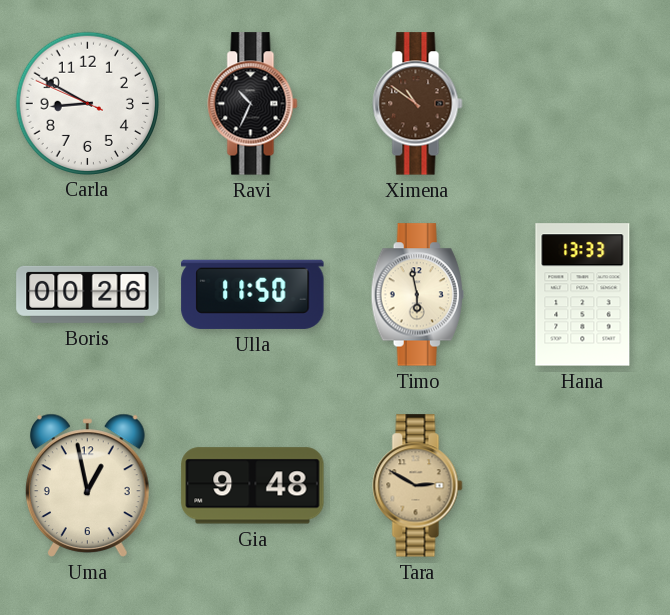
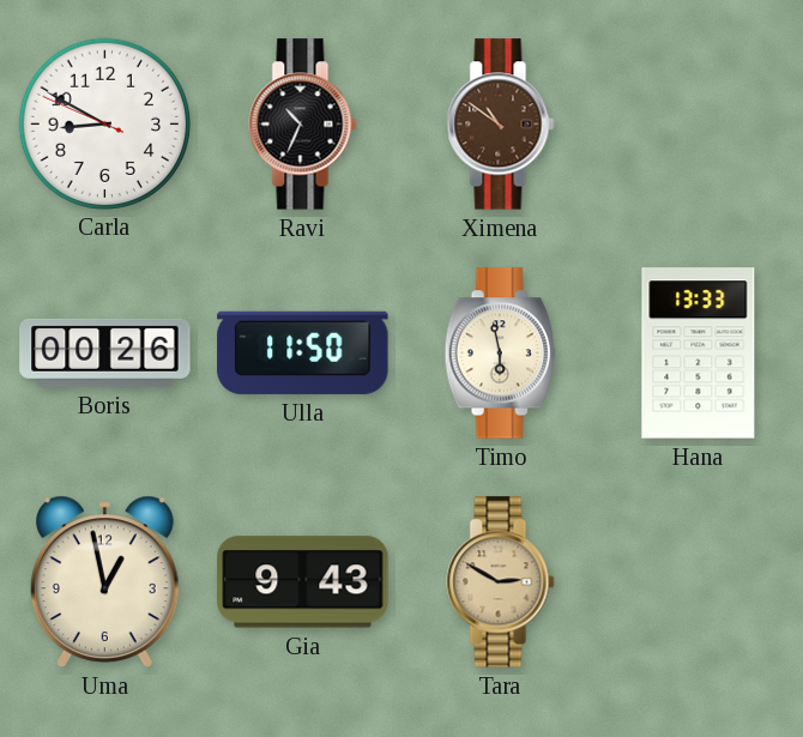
Gia: 9:48 -> 9:43
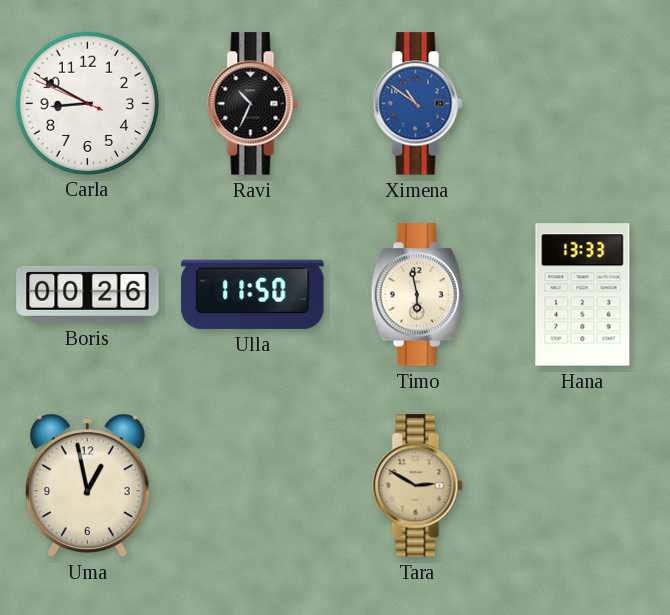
Ximena dial: brown -> blue
Gia: 9:43 -> none
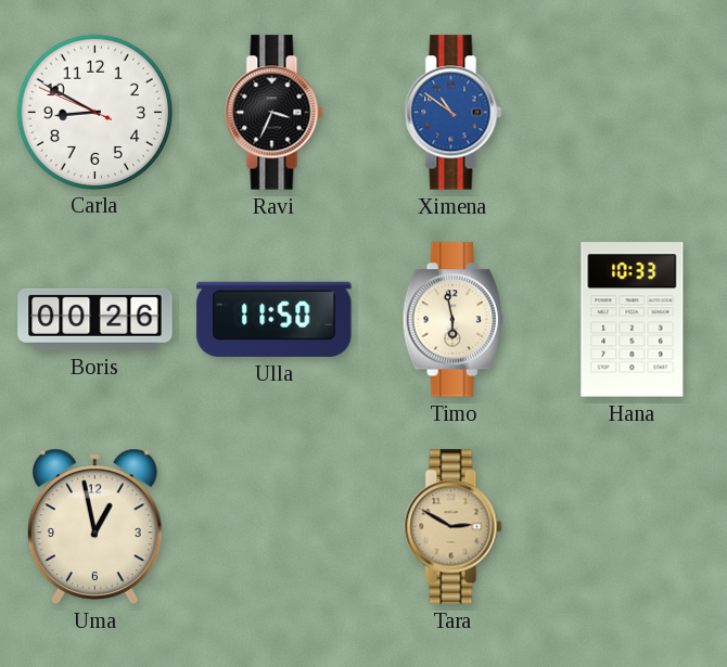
Ravi: 10:34 -> 3:34
Hana: 13:33 -> 10:33
